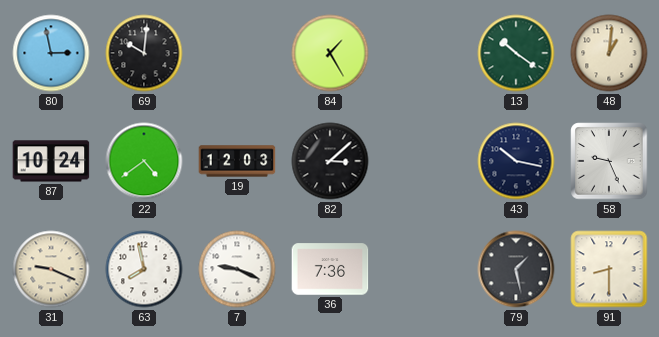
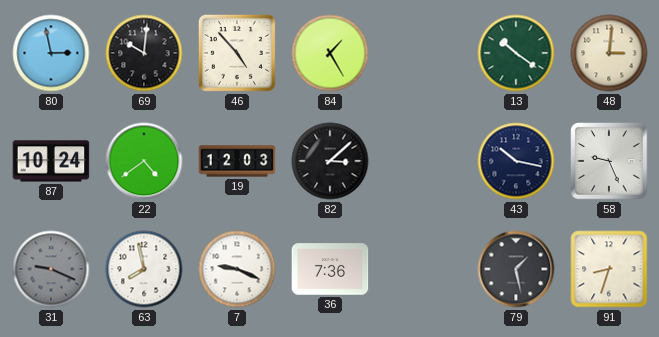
46: none -> 4:53
48: 1:01 -> 3:01
31 dial: cream -> grey
91: 8:30 -> 8:33
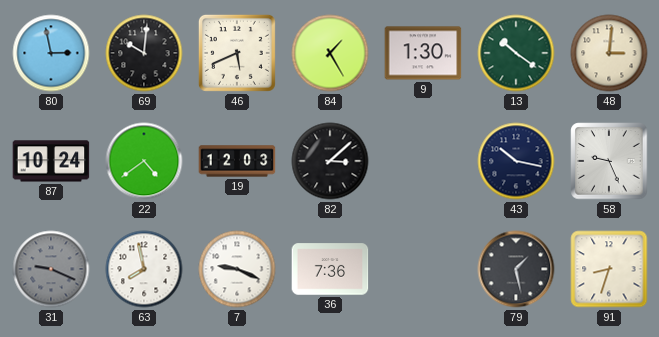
46: 4:53 -> 5:41
9: none -> 1:30
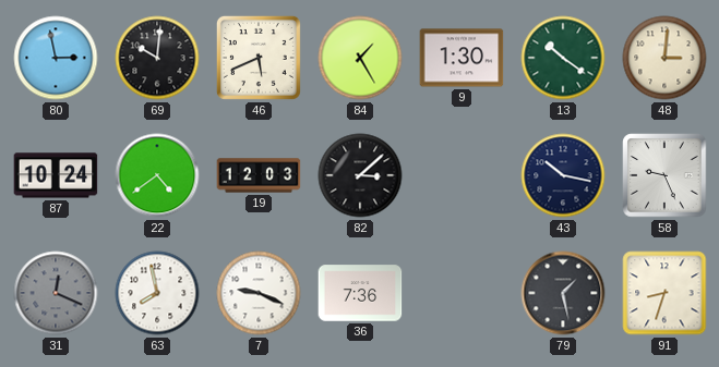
31: 9:19 -> 12:19
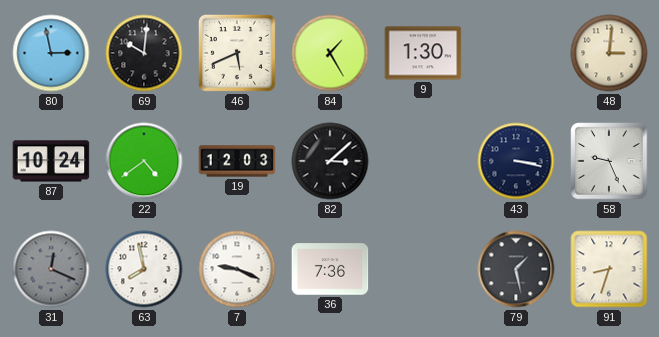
13: 10:21 -> none
43: 10:17 -> 3:17
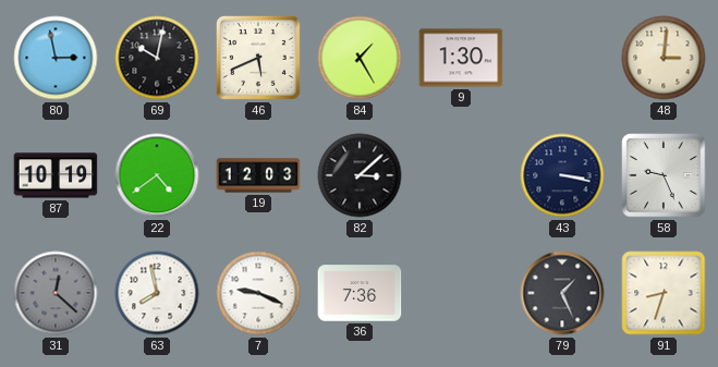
69: 10:01 -> 10:02
87: 10:24 -> 10:19
31: 12:19 -> 12:22
79: 1:28 -> 1:26
